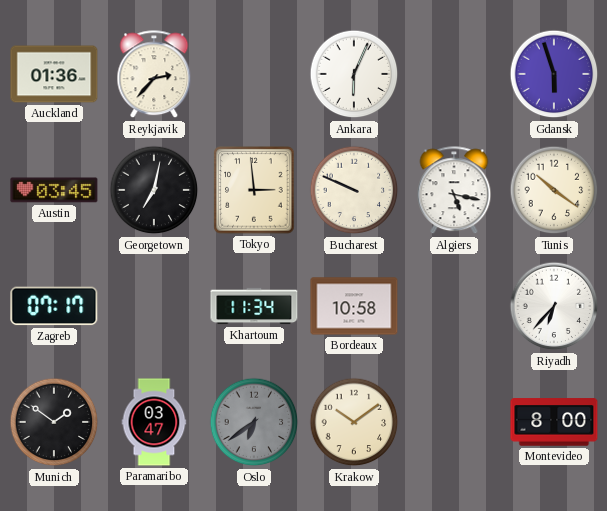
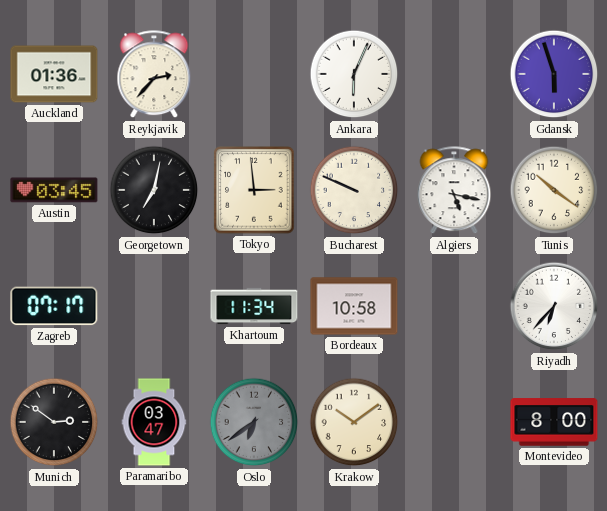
Munich: 1:51 -> 2:51
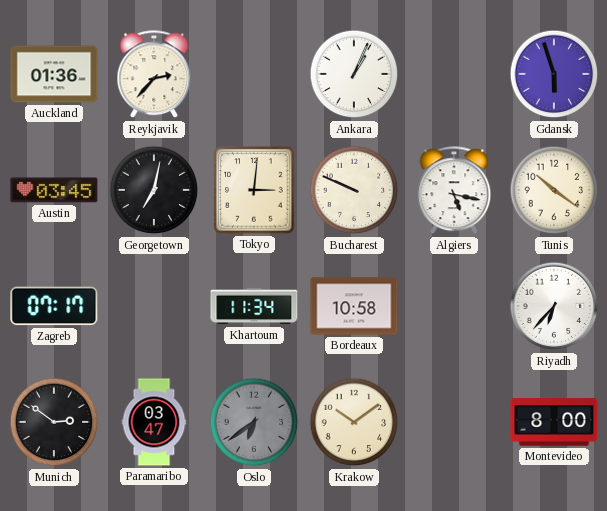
Ankara: 6:04 -> 1:04
Tokyo: 2:59 -> 3:01
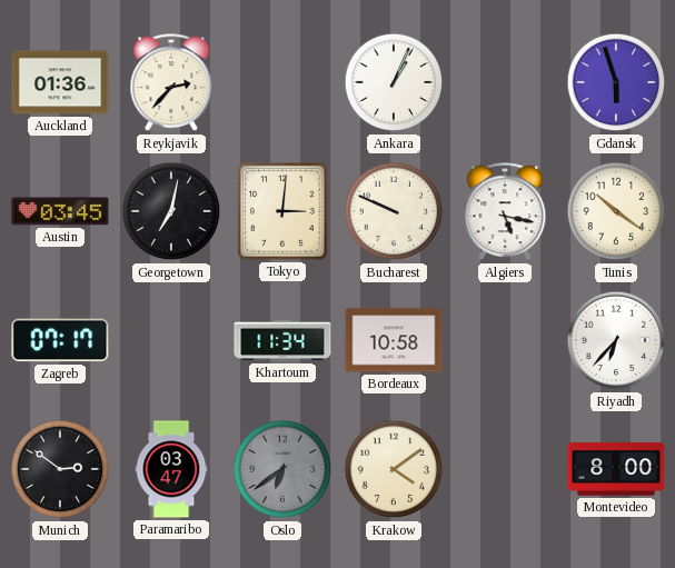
Krakow: 10:09 -> 4:09
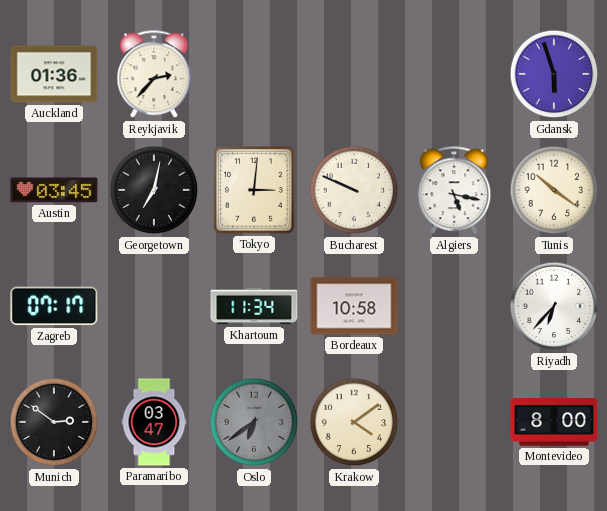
Ankara: 1:04 -> none
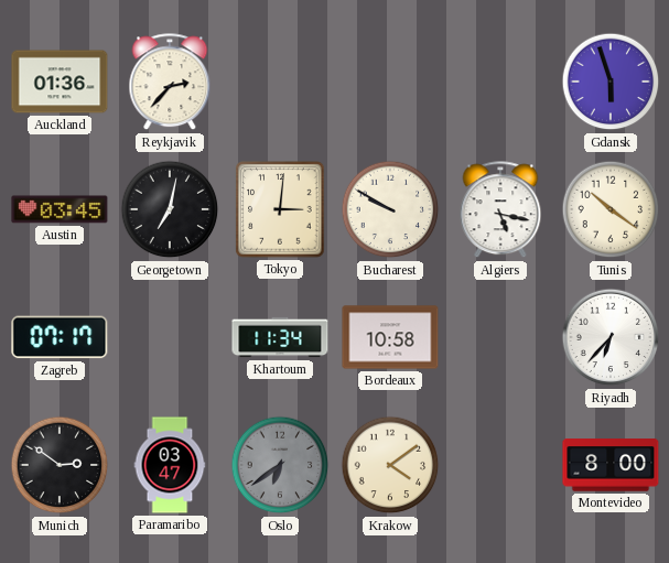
Bucharest: 9:49 -> 9:50
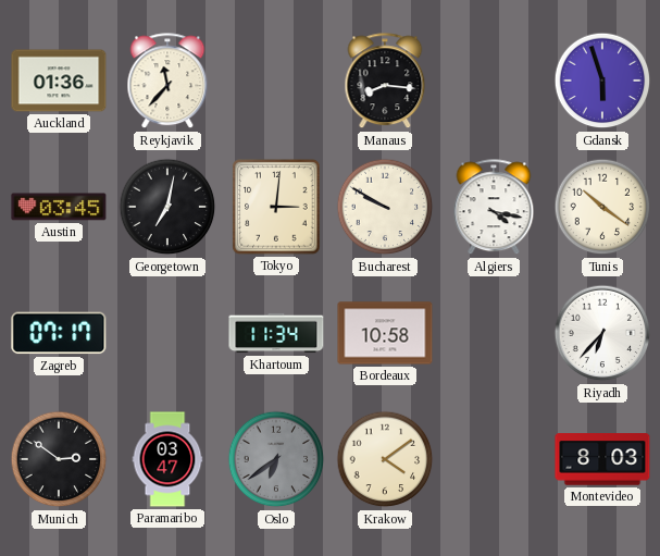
Reykjavik: 2:37 -> 11:37
Manaus: none -> 8:16
Algiers: 5:17 -> 4:17
Montevideo: 8:00 -> 8:03
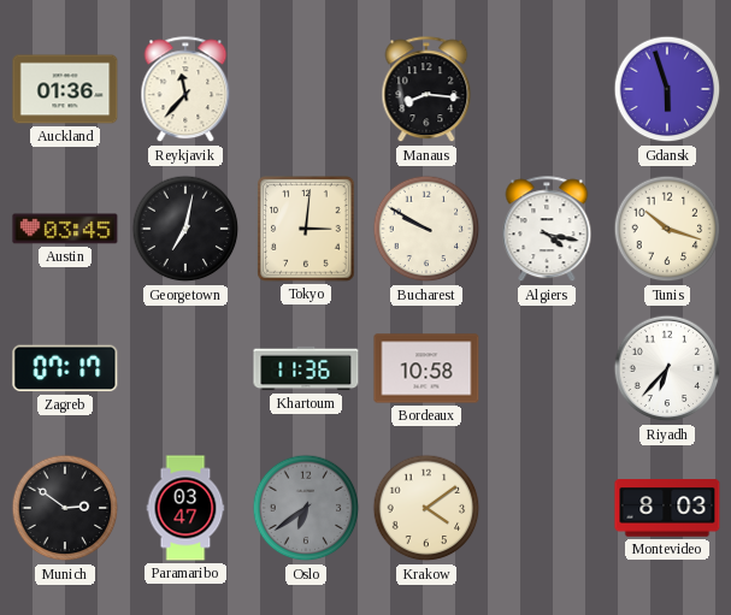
Tunis: 10:21 -> 10:18
Khartoum: 11:34 -> 11:36
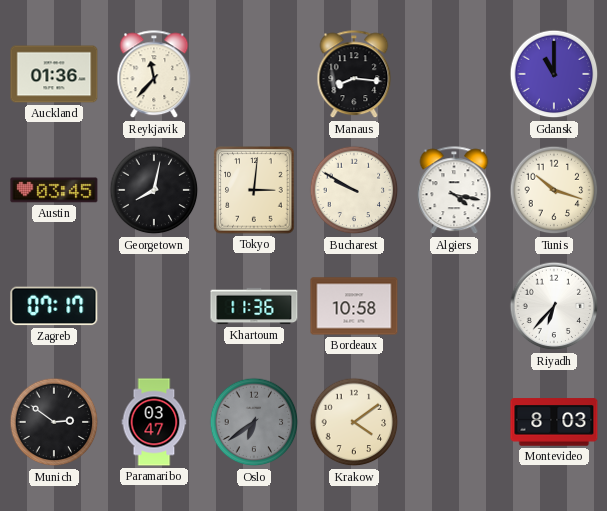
Gdansk: 5:57 -> 11:00
Georgetown: 7:02 -> 8:02
